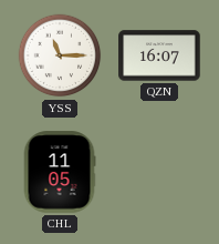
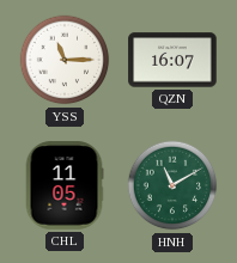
HNH: none -> 11:10
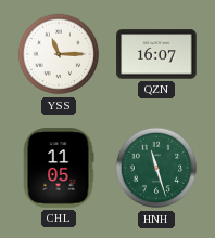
HNH: 11:10 -> 11:27
